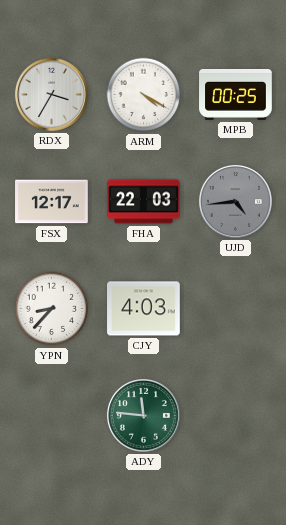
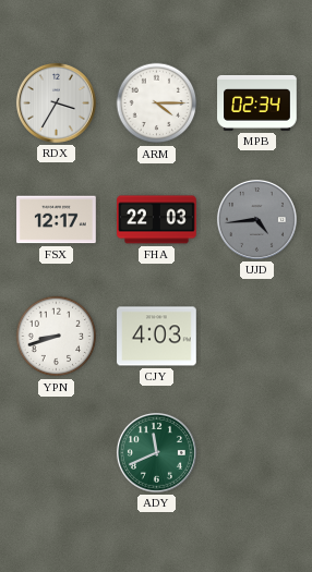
ARM: 4:20 -> 4:15
MPB: 00:25 -> 02:34
YPN: 8:37 -> 8:42
ADY: 11:46 -> 11:41
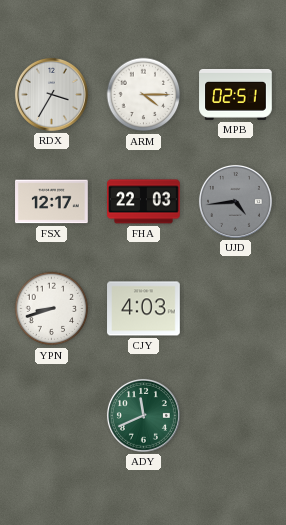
MPB: 02:34 -> 02:51
